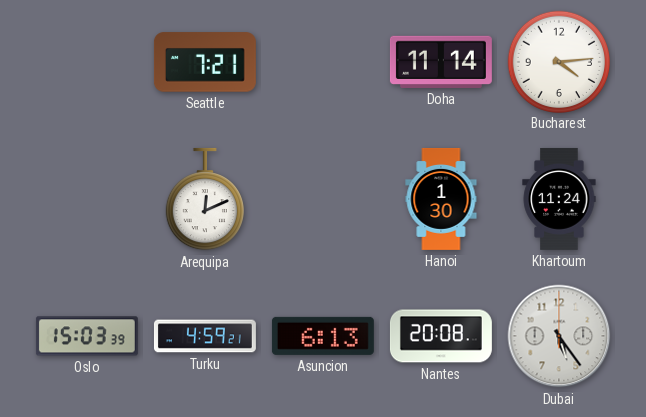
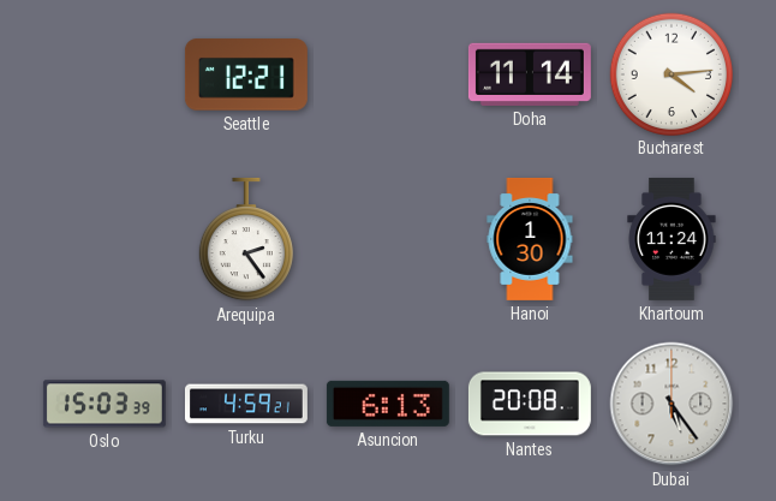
Seattle: 7:21 -> 12:21
Arequipa: 12:11 -> 2:24
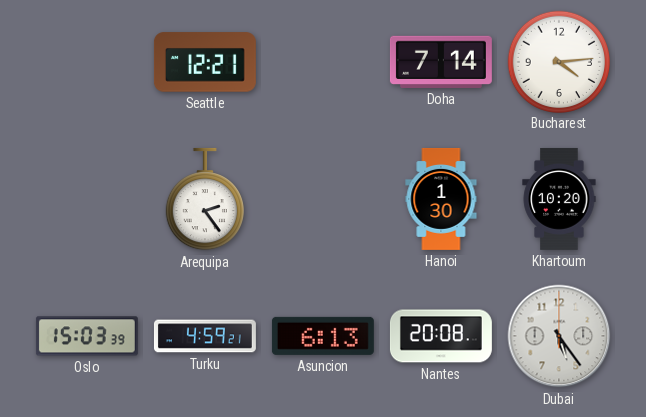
Doha: 11:14 -> 7:14
Khartoum: 11:24 -> 10:20
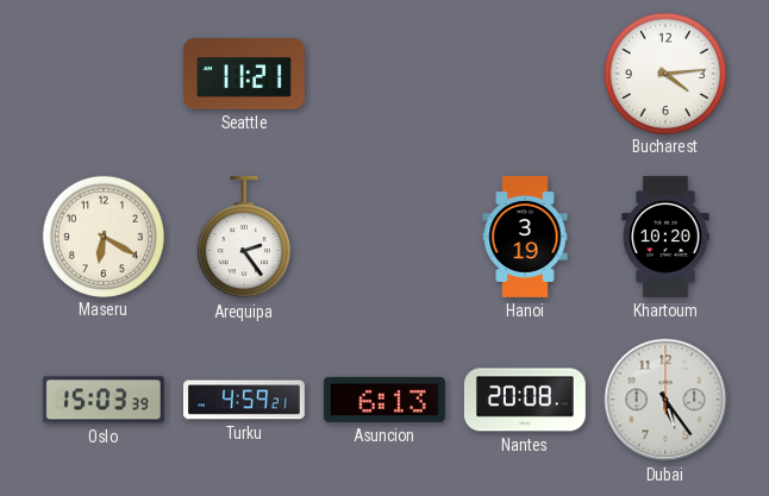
Seattle: 12:21 -> 11:21
Doha: 7:14 -> none
Maseru: none -> 6:20
Hanoi: 1:30 -> 3:19
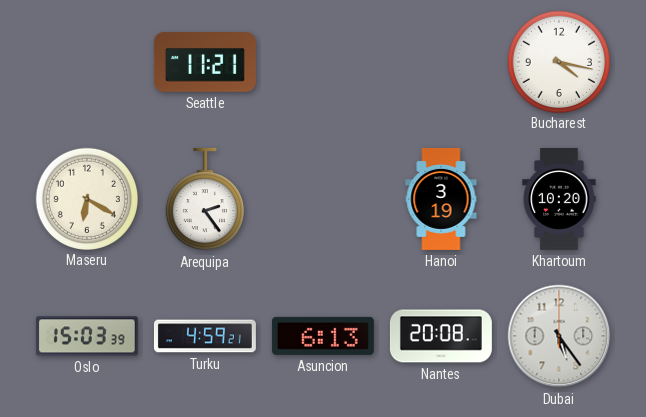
Bucharest: 4:14 -> 4:17
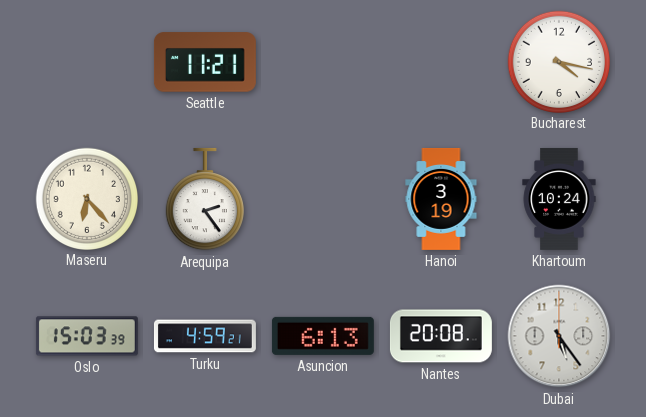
Maseru: 6:20 -> 6:23
Khartoum: 10:20 -> 10:24
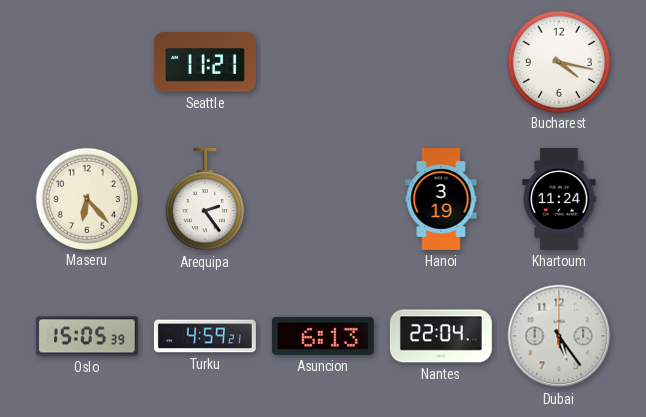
Khartoum: 10:24 -> 11:24
Oslo: 15:03 -> 15:05
Nantes: 20:08 -> 22:04
